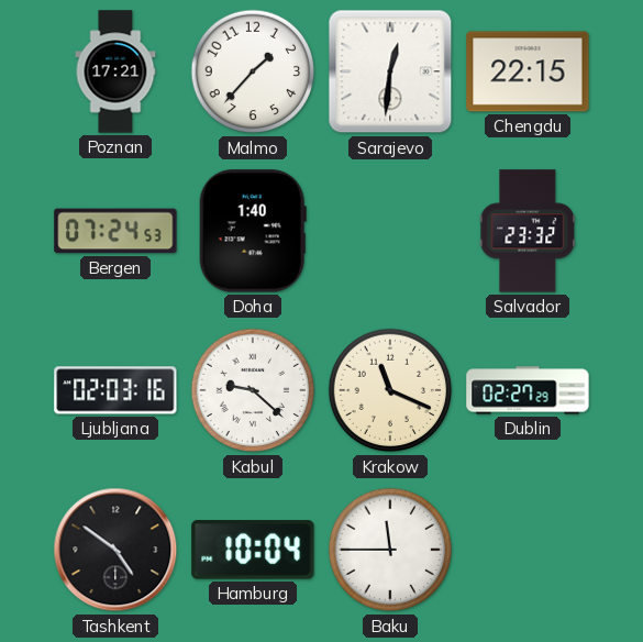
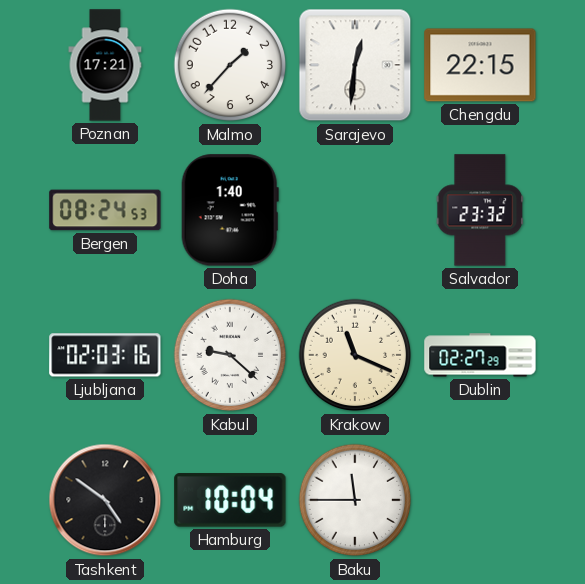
Bergen: 07:24 -> 08:24
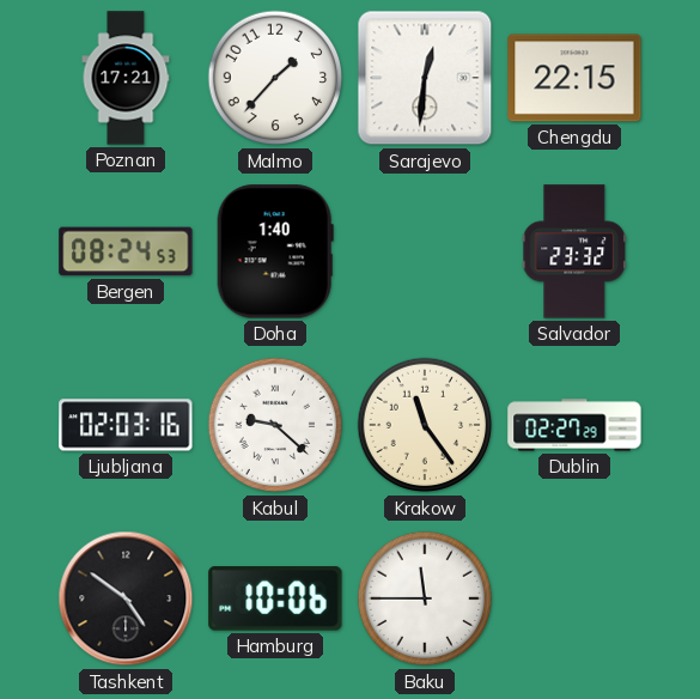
Krakow: 11:19 -> 11:24
Hamburg: 10:04 -> 10:06
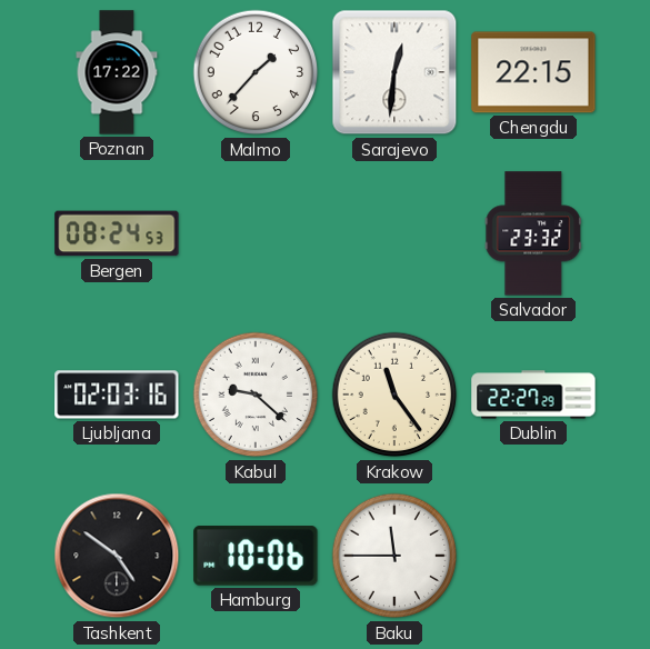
Poznan: 17:21 -> 17:22
Doha: 1:40 -> none
Dublin: 02:27 -> 22:27
